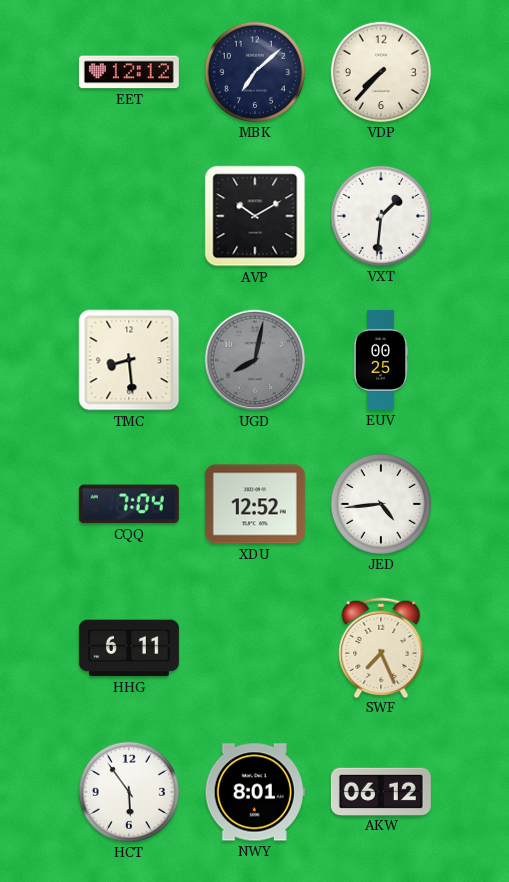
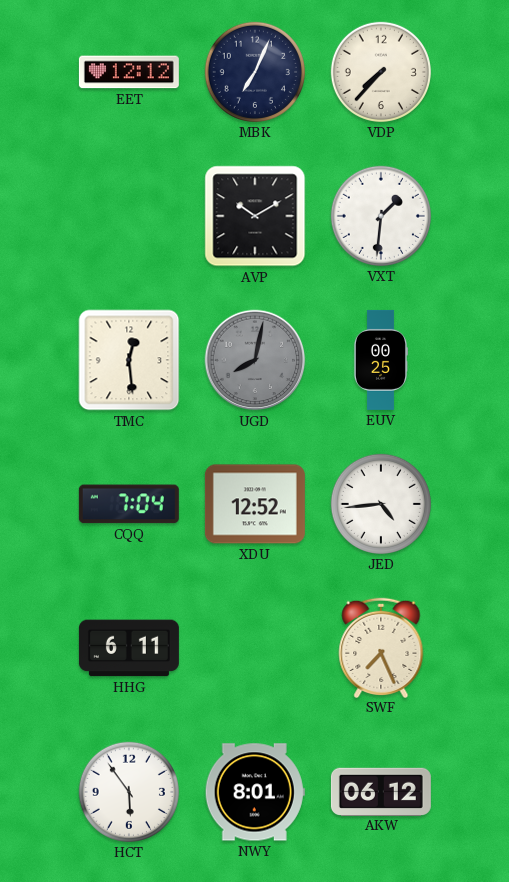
MBK: 7:08 -> 7:04
TMC: 8:29 -> 12:29
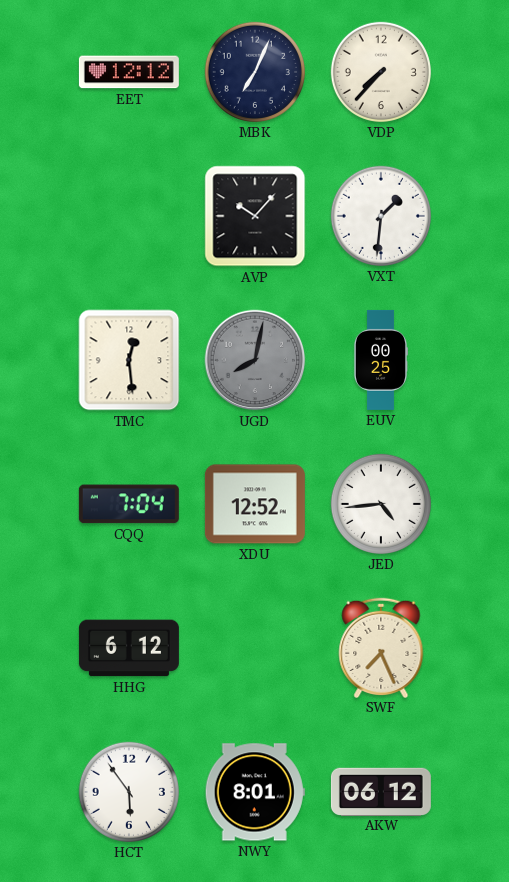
AVP: 10:10 -> 10:07
HHG: 6:11 -> 6:12
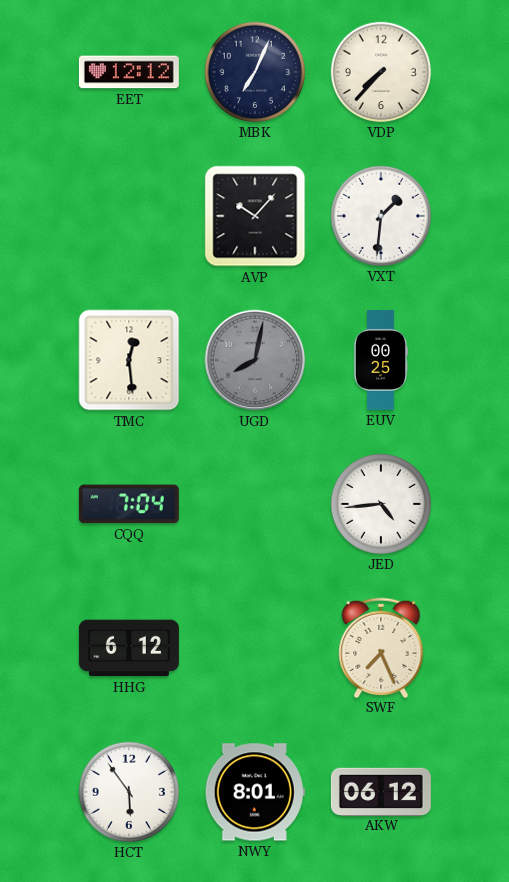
XDU: 12:52 -> none
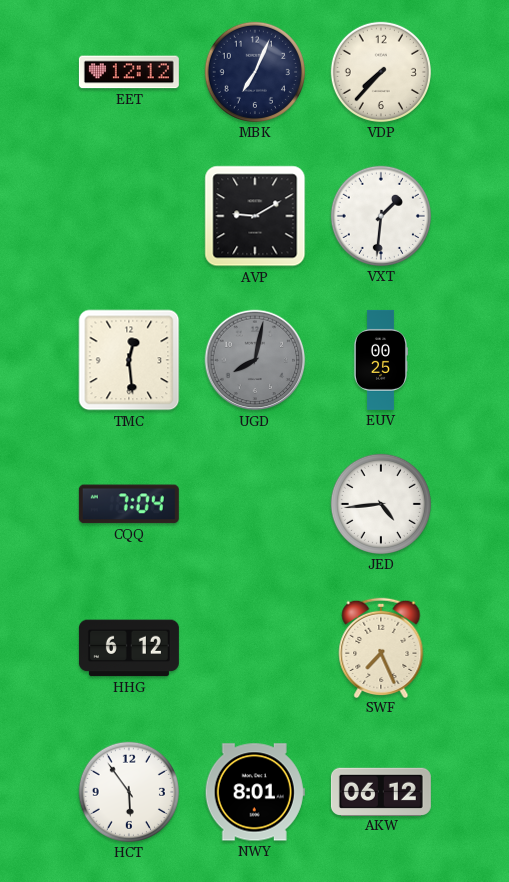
AVP: 10:07 -> 9:10
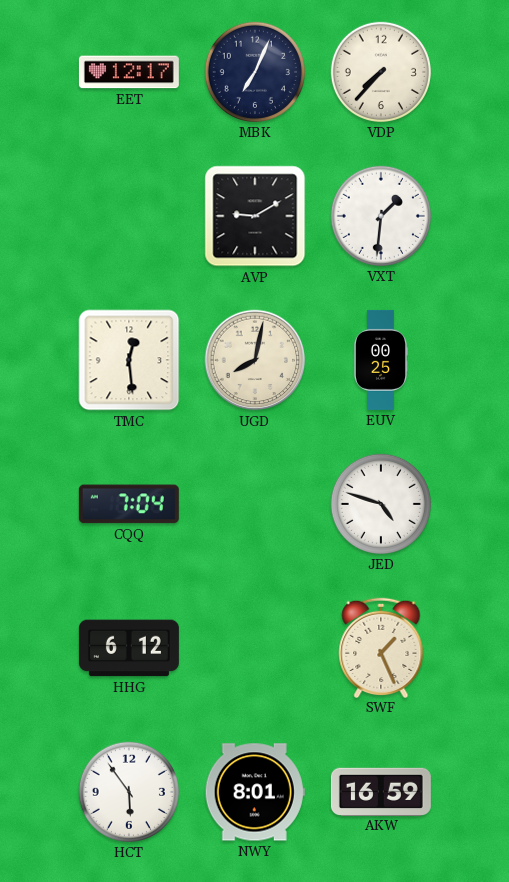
EET: 12:12 -> 12:17
UGD dial: grey -> cream
JED: 4:44 -> 4:48
SWF: 7:26 -> 1:26
AKW: 06:12 -> 16:59
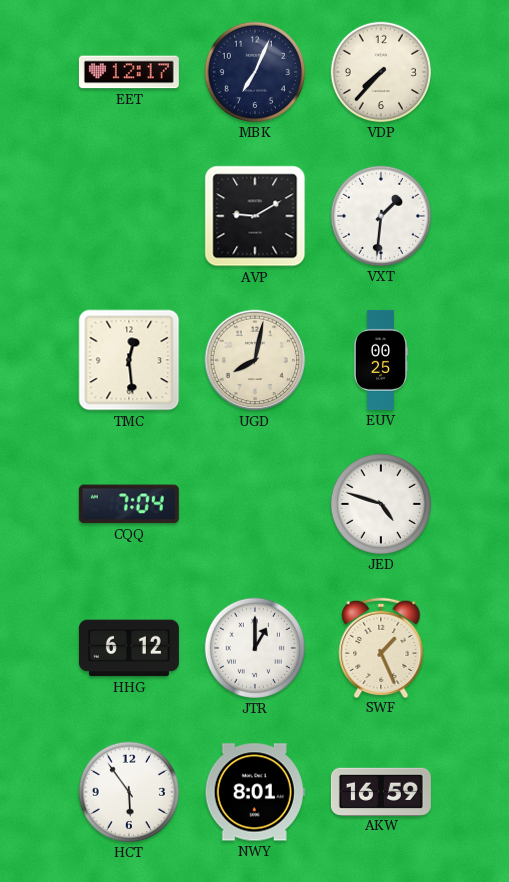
JTR: none -> 1:00
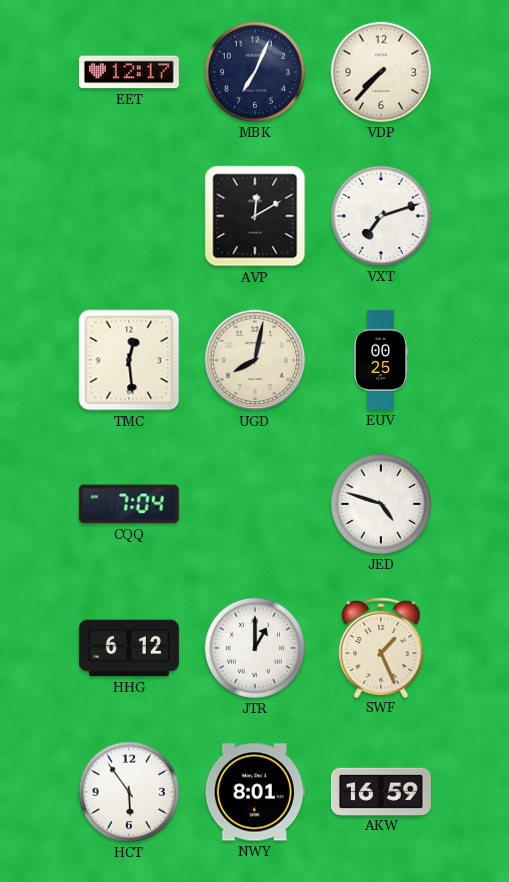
AVP: 9:10 -> 12:10
VXT: 1:31 -> 7:12
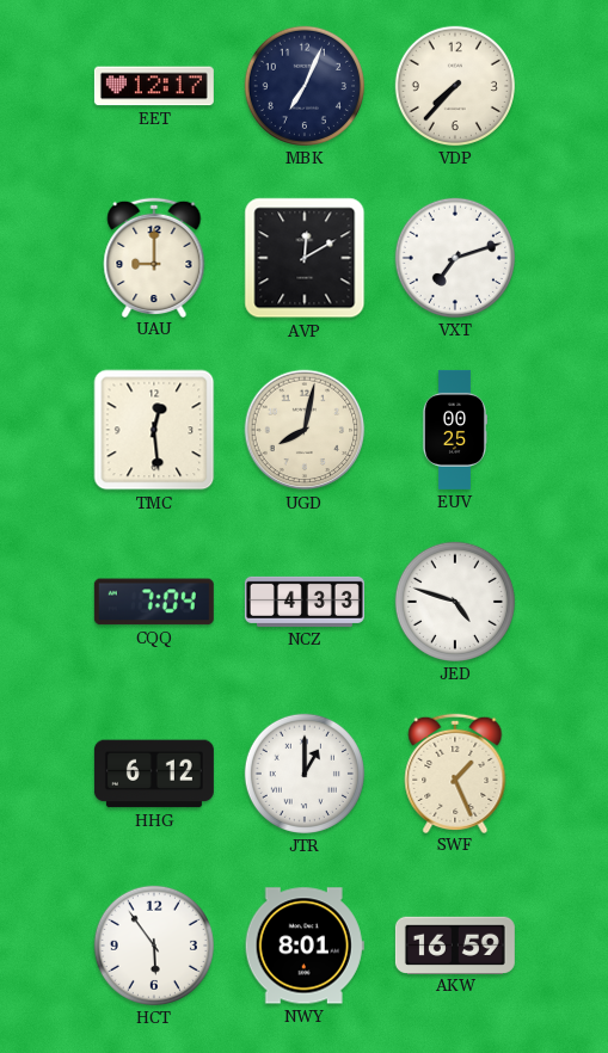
UAU: none -> 9:00
NCZ: none -> 4:33
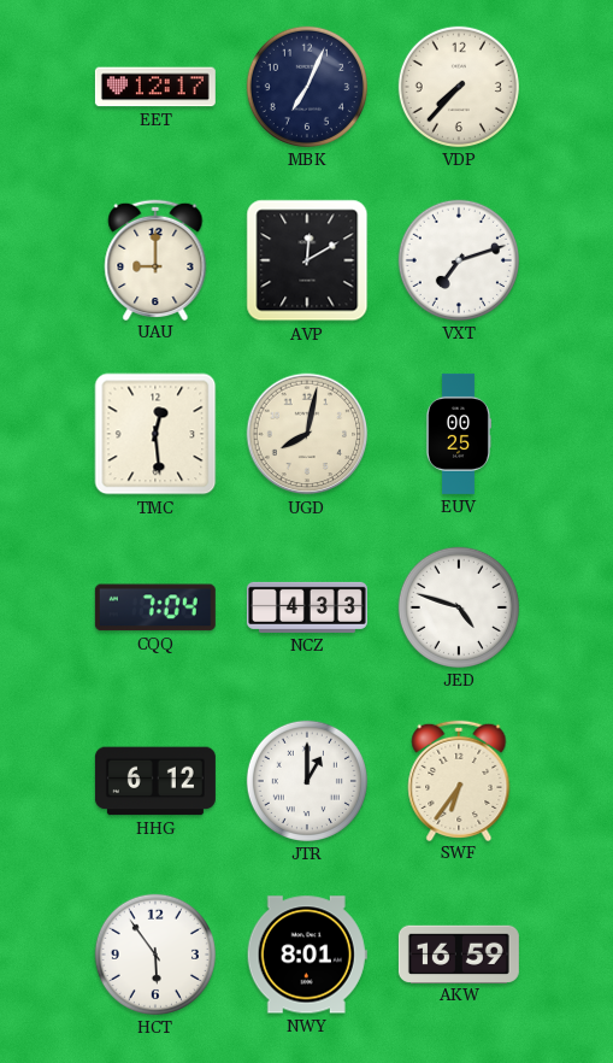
SWF: 1:26 -> 6:36
